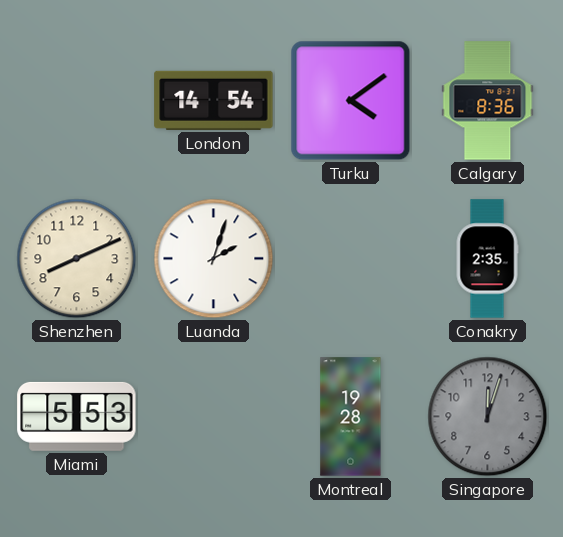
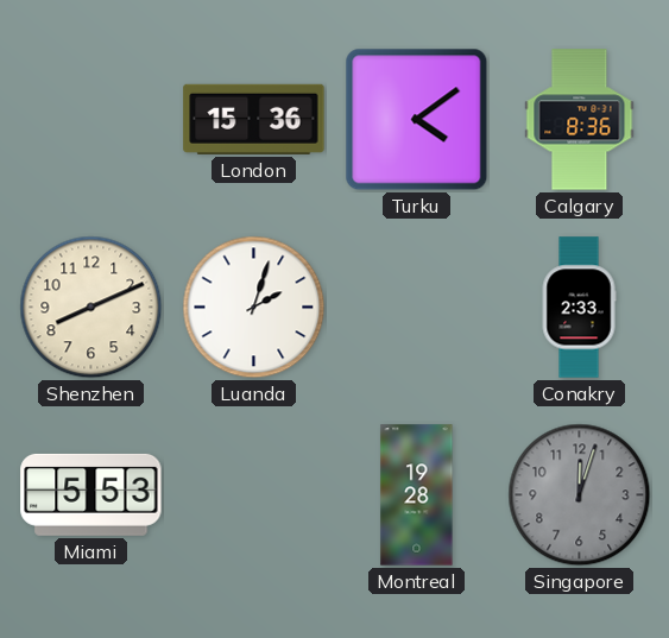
London: 14:54 -> 15:36
Conakry: 2:35 -> 2:33
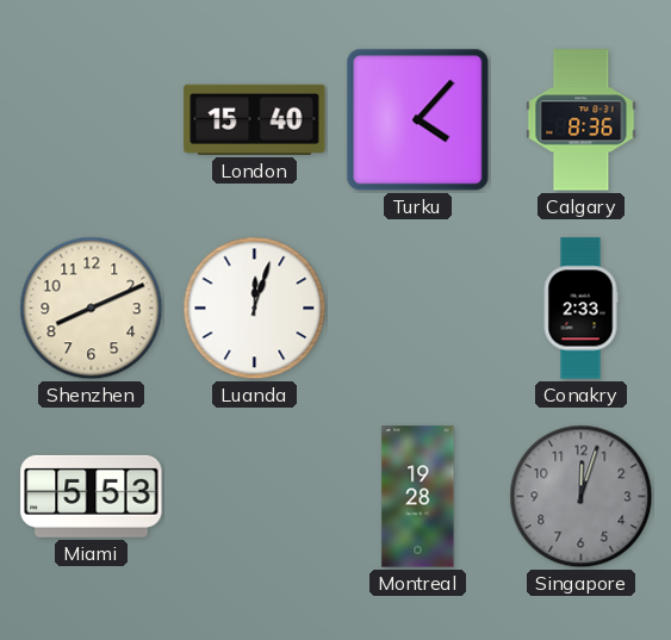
London: 15:36 -> 15:40
Turku: 4:09 -> 4:07
Luanda: 2:03 -> 12:03
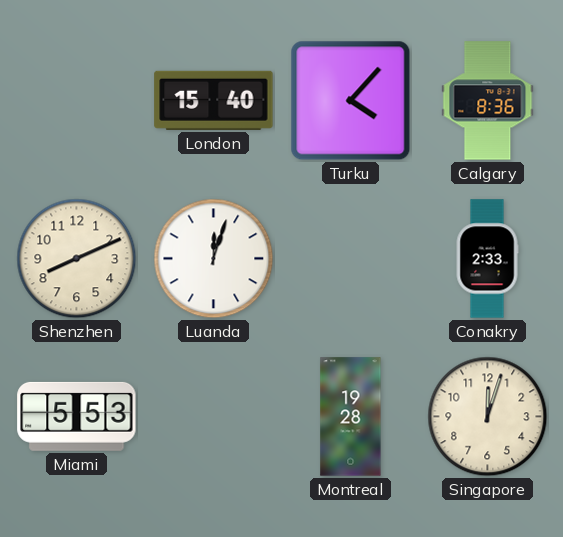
Singapore dial: grey -> cream
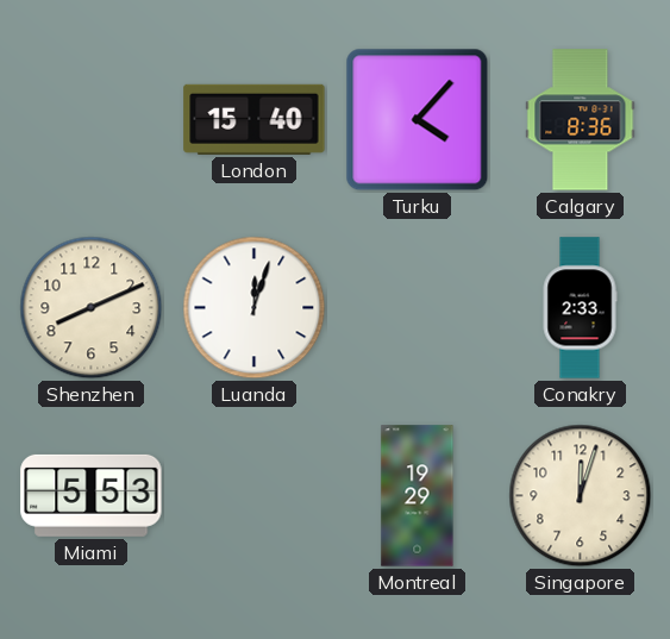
Montreal: 19:28 -> 19:29
